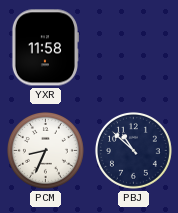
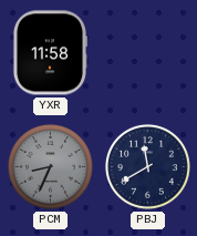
PCM dial: white -> grey
PBJ: 10:52 -> 11:40
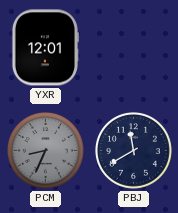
YXR: 11:58 -> 12:01
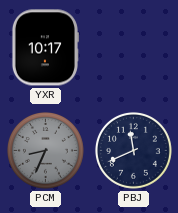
YXR: 12:01 -> 10:17
PBJ: 11:40 -> 11:41
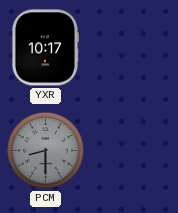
PCM: 8:34 -> 8:30
PBJ: 11:41 -> none
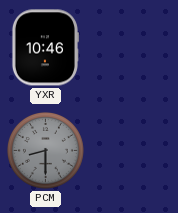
YXR: 10:17 -> 10:46
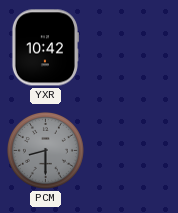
YXR: 10:46 -> 10:42
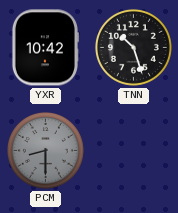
TNN: none -> 10:27
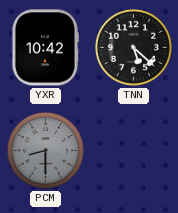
TNN: 10:27 -> 5:22
